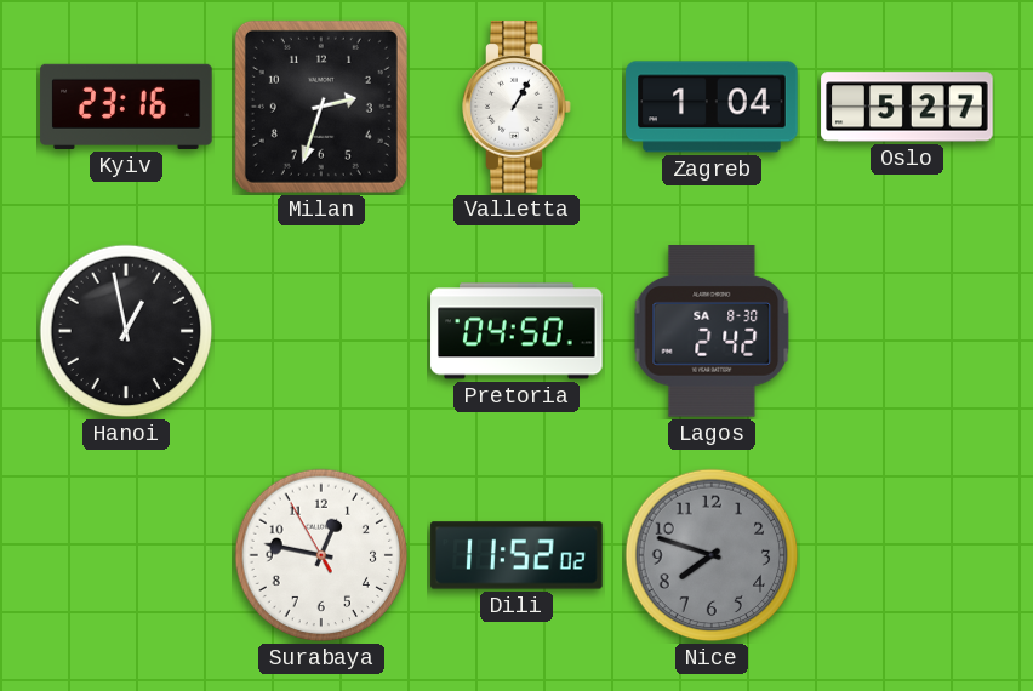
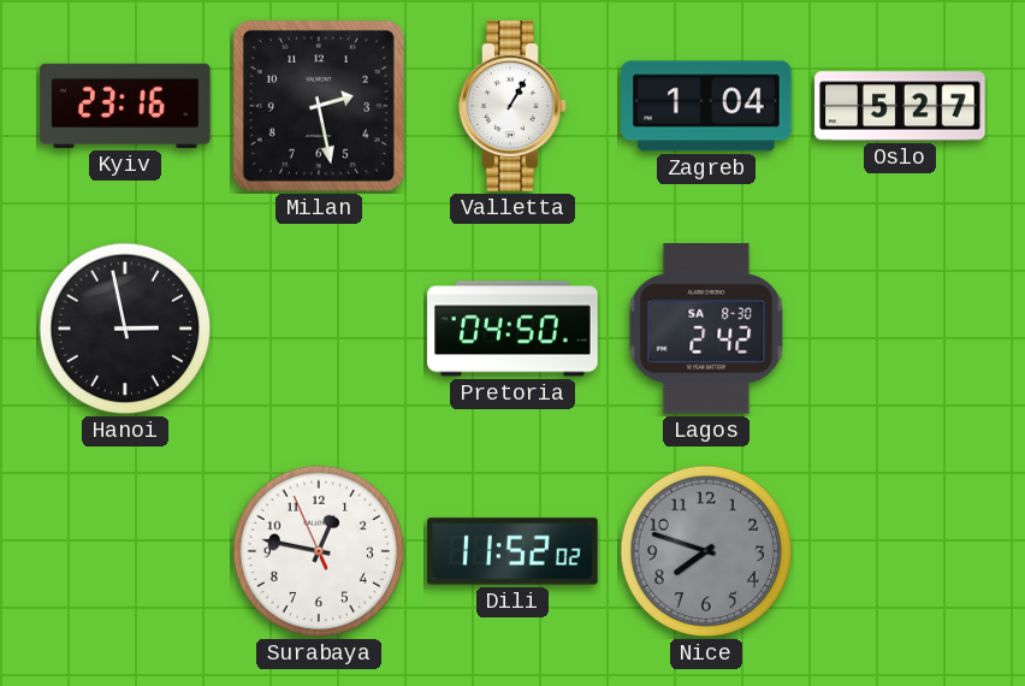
Milan: 2:33 -> 2:28
Hanoi: 12:58 -> 2:58
Surabaya: 12:46:55 -> 12:46:56
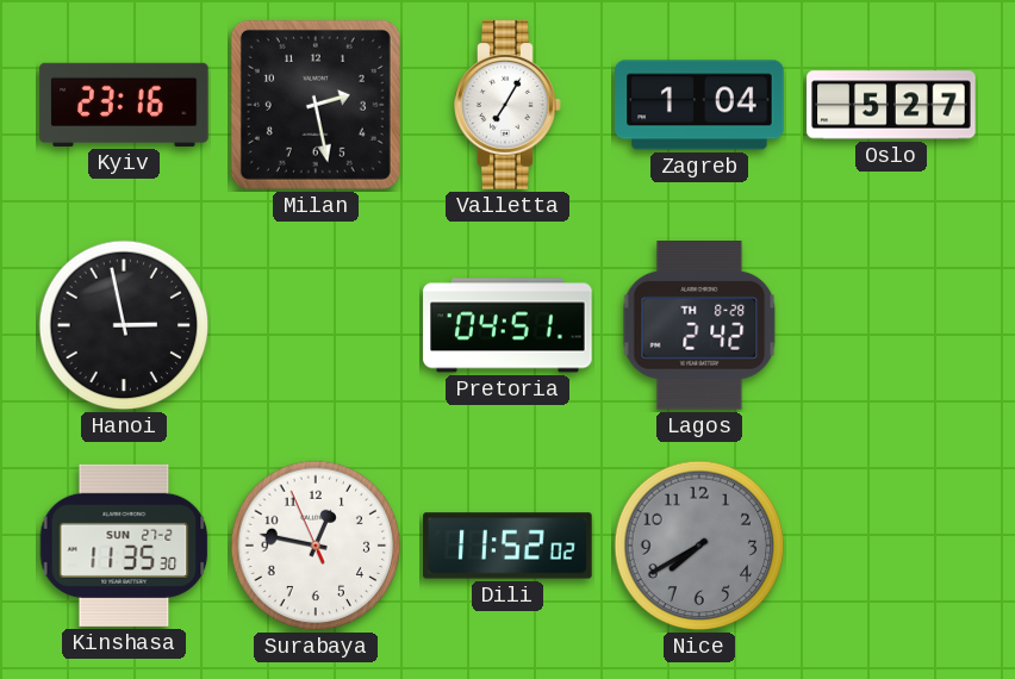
Valletta: 1:05 -> 7:05
Pretoria: 04:50 -> 04:51
Lagos date: SA 8-30 -> TH 8-28
Kinshasa: none -> 11:35
Nice: 7:48 -> 7:40
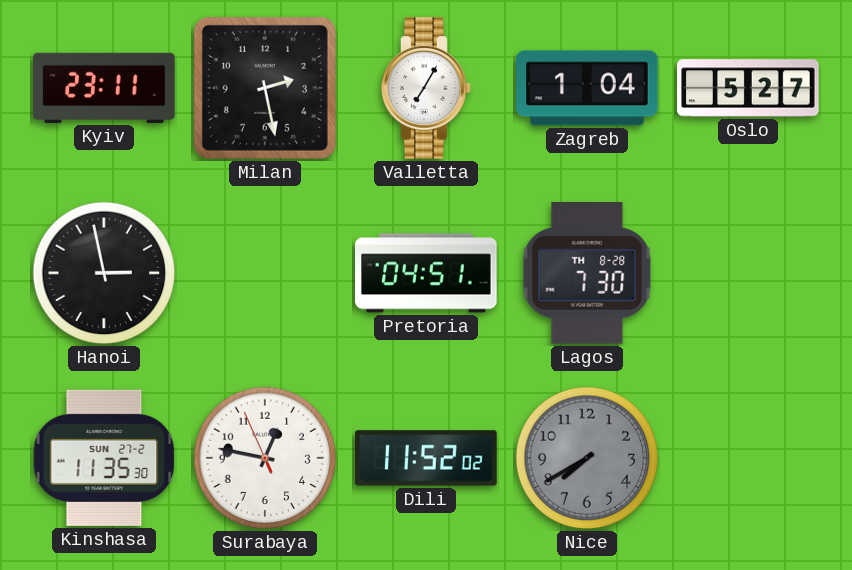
Kyiv: 23:16 -> 23:11
Lagos: 2:42 -> 7:30
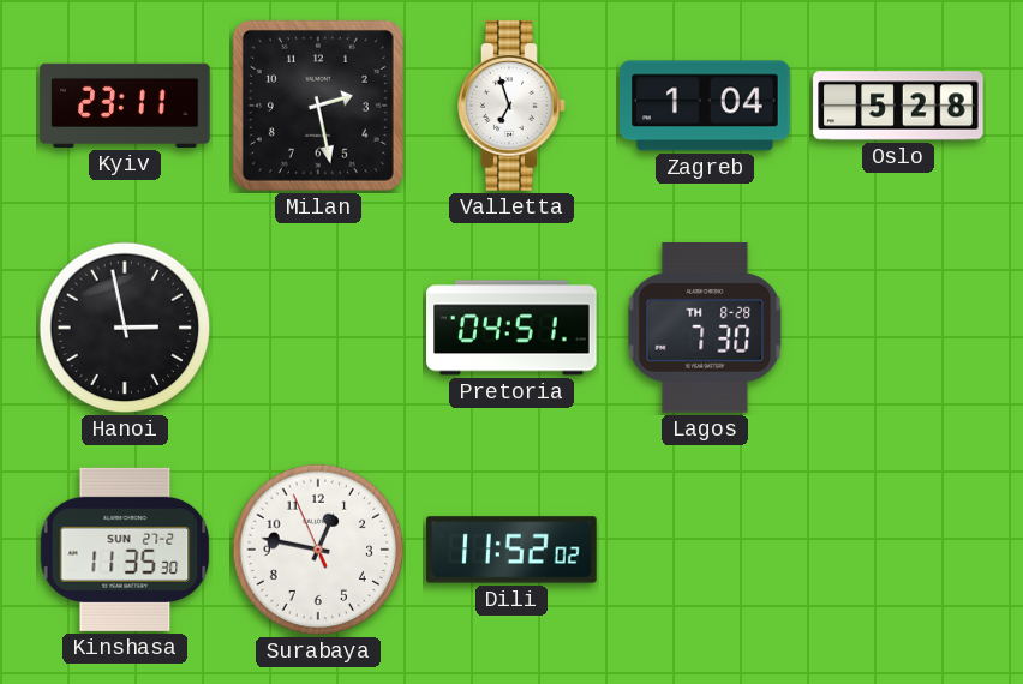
Valletta: 7:05 -> 6:57
Oslo: 5:27 -> 5:28
Nice: 7:40 -> none
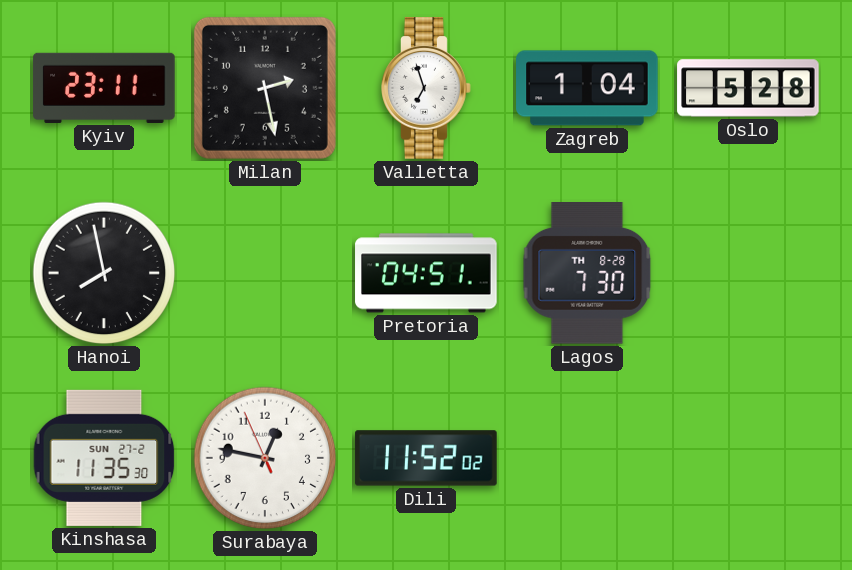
Hanoi: 2:58 -> 7:58
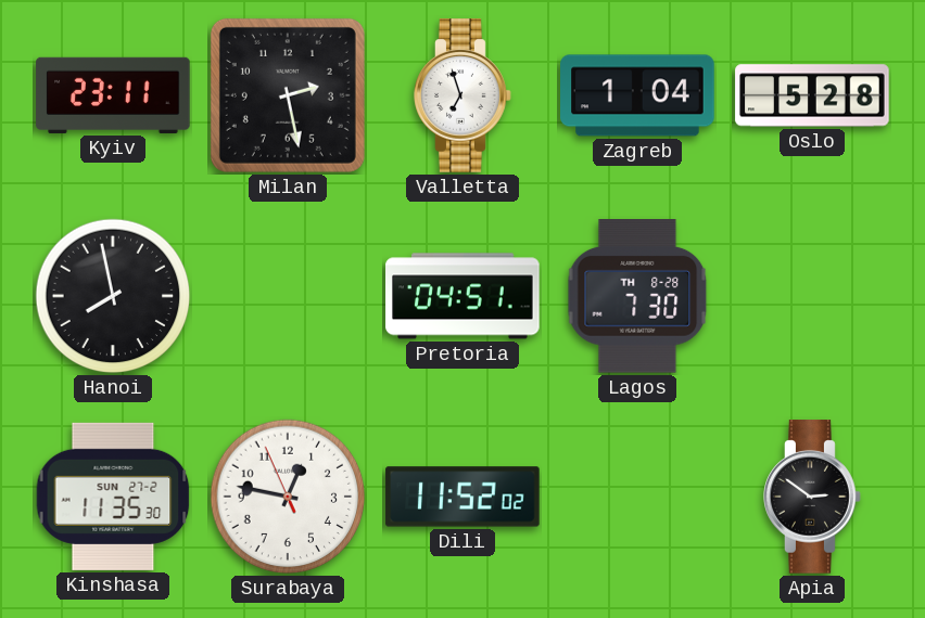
Apia: none -> 2:51
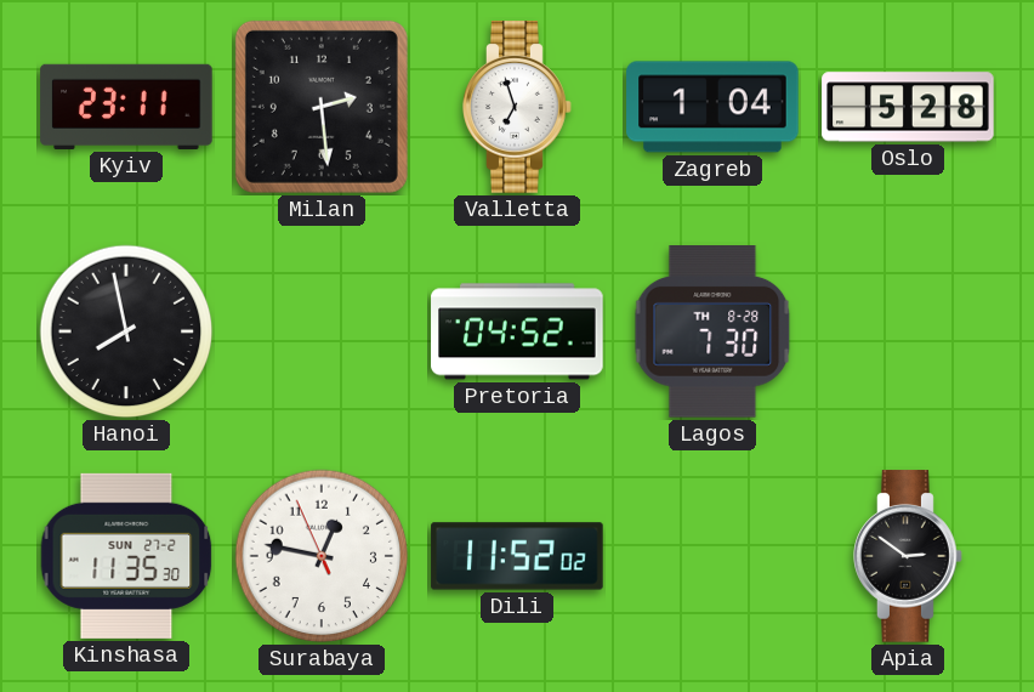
Milan: 2:28 -> 2:29
Pretoria: 04:51 -> 04:52
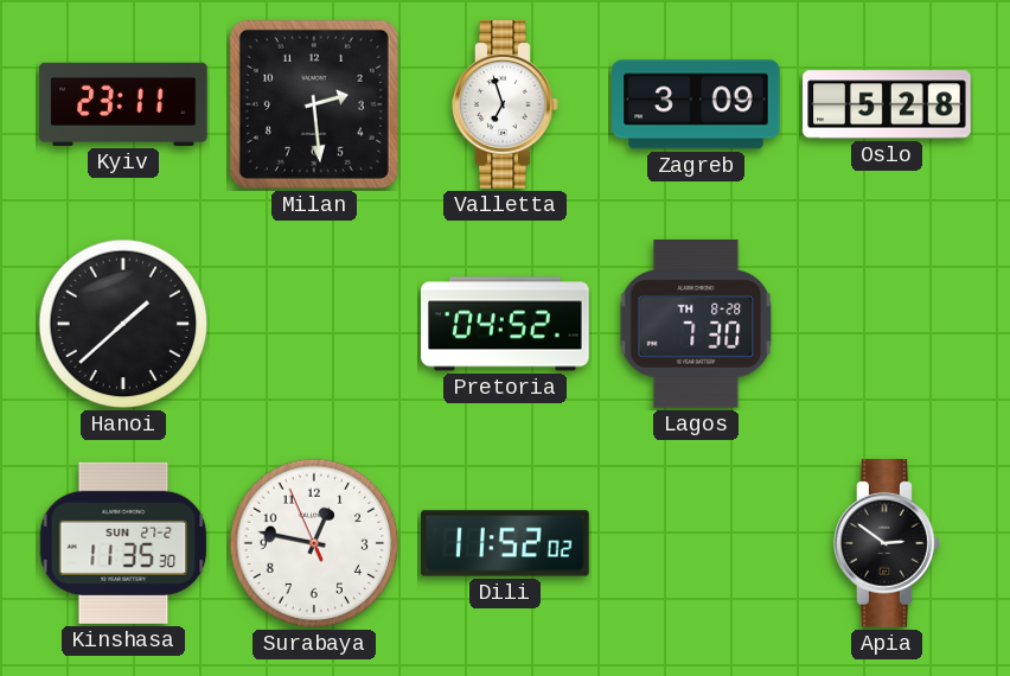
Zagreb: 1:04 -> 3:09
Hanoi: 7:58 -> 1:38
